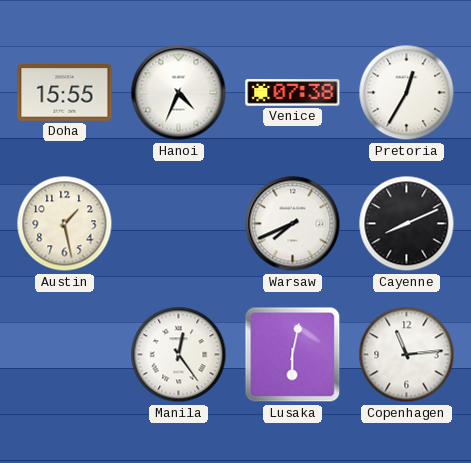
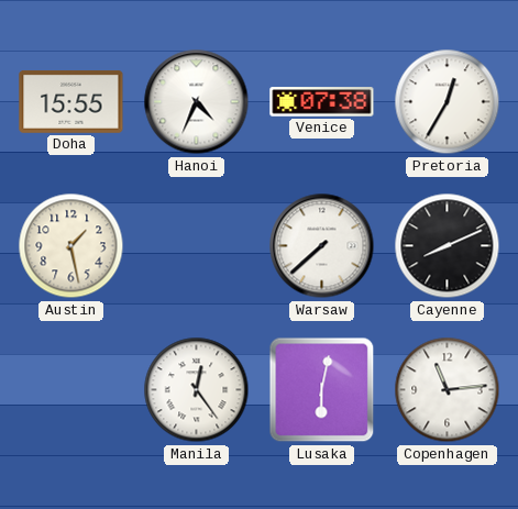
Warsaw: 7:41 -> 7:38
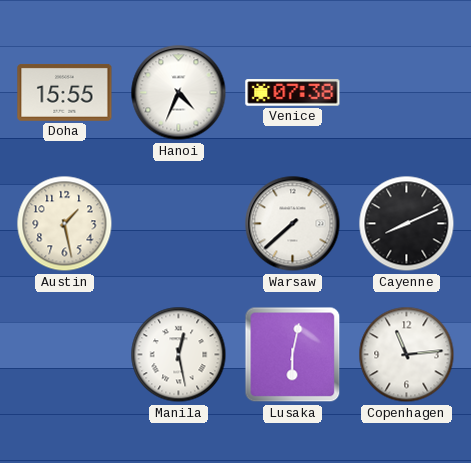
Pretoria: 12:35 -> none
Manila: 12:24 -> 12:28
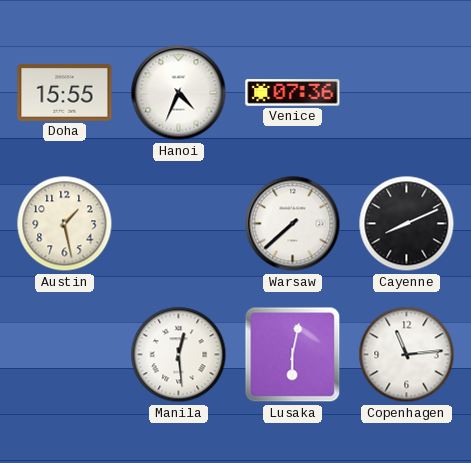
Venice: 07:38 -> 07:36
Manila: 12:28 -> 12:29
